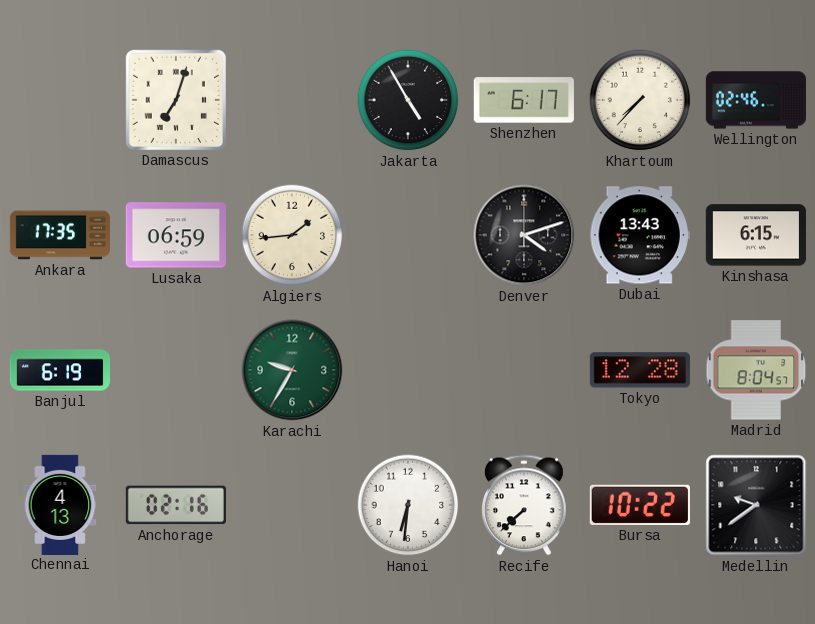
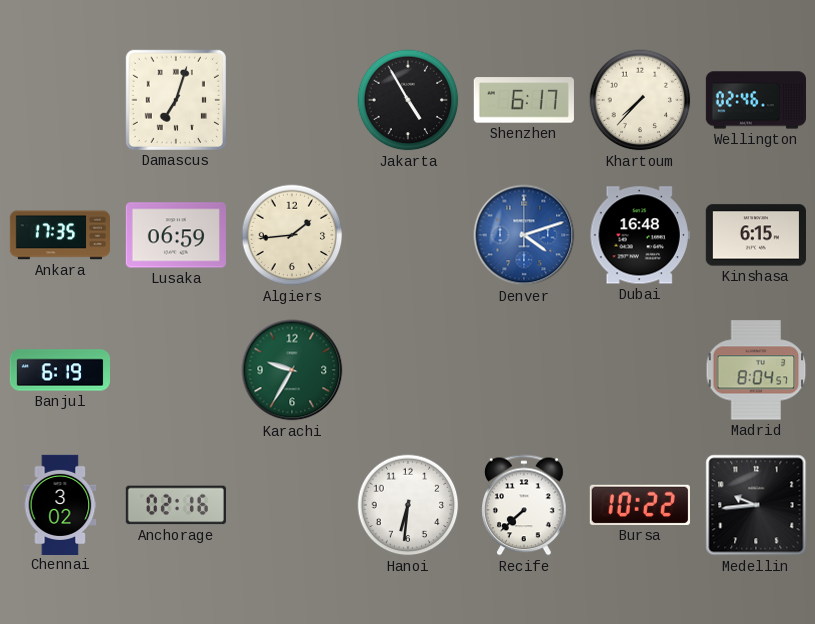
Denver dial: black -> blue
Dubai: 13:43 -> 16:48
Tokyo: 12:28 -> none
Chennai: 4:13 -> 3:02
Medellin: 9:39 -> 9:44
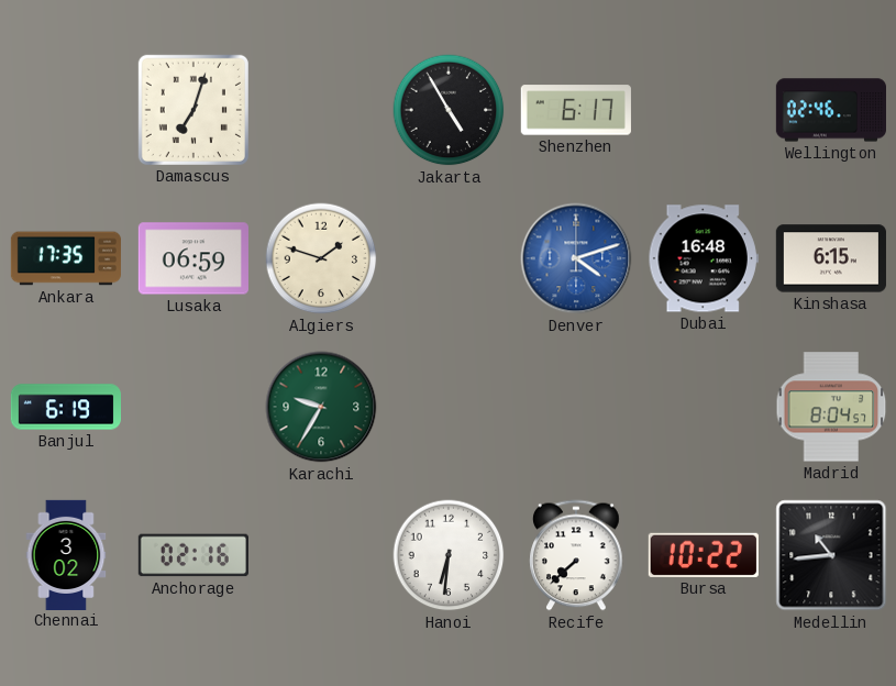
Khartoum: 7:37 -> none
Algiers: 1:44 -> 1:48
Medellin: 9:44 -> 10:44
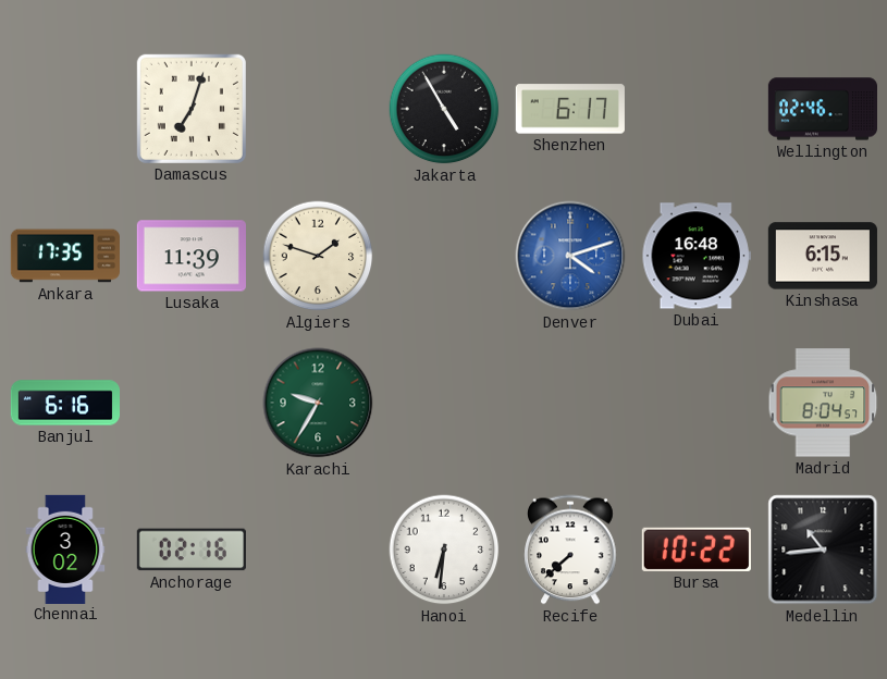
Lusaka: 06:59 -> 11:39
Banjul: 6:19 -> 6:16
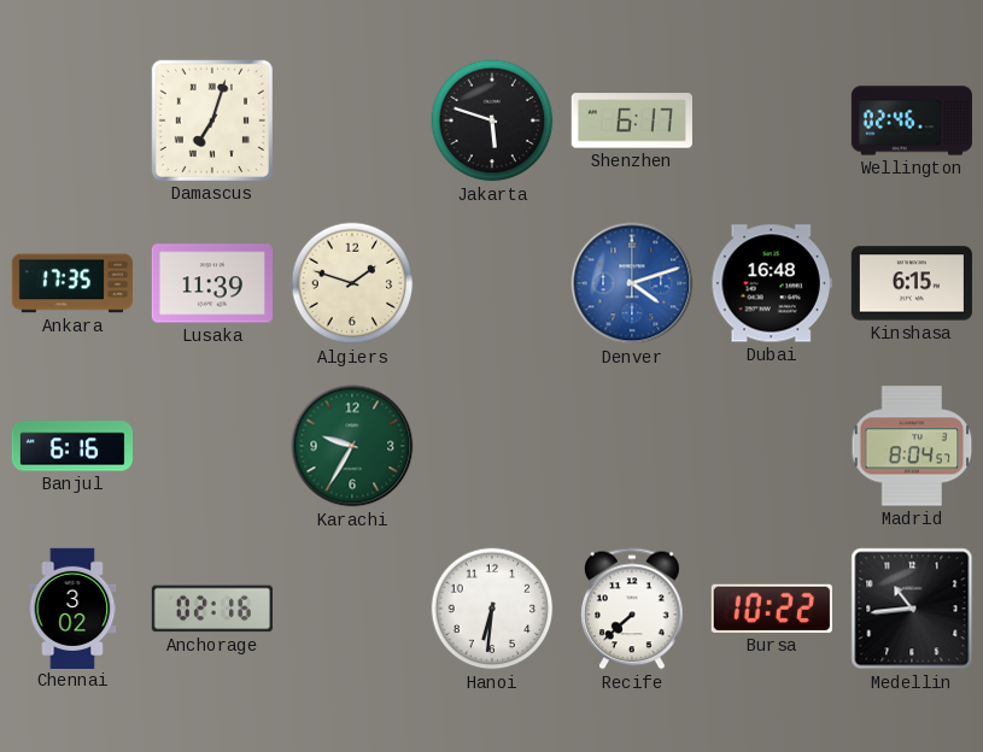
Jakarta: 4:55 -> 5:48
